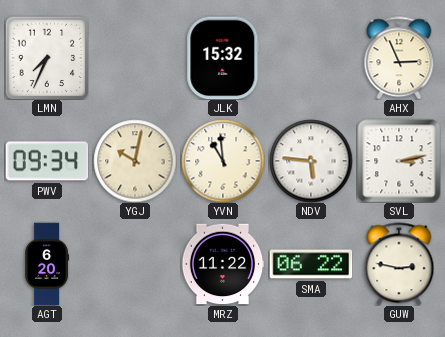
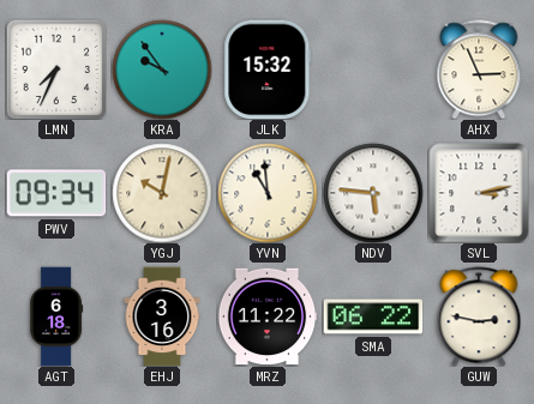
KRA: none -> 9:54
AGT: 6:20 -> 6:18
EHJ: none -> 3:16
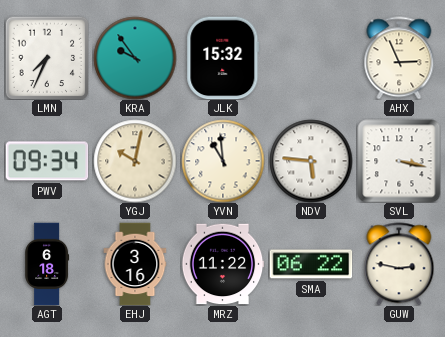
SVL: 3:13 -> 3:17
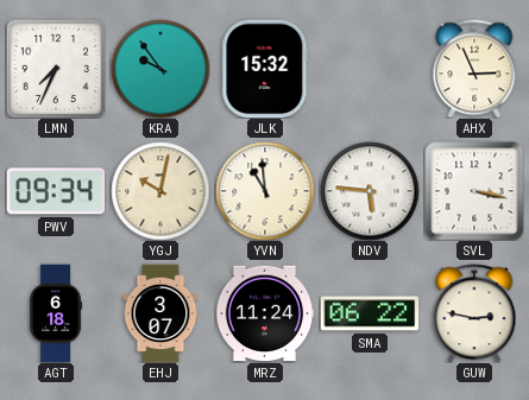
EHJ: 3:16 -> 3:07
MRZ: 11:22 -> 11:24
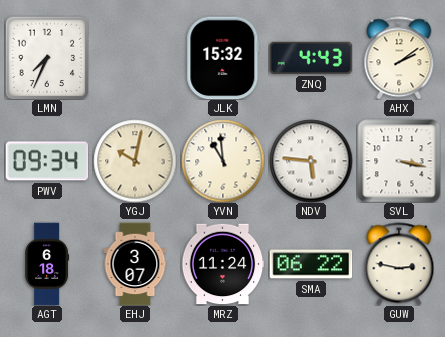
KRA: 9:54 -> none
ZNQ: none -> 4:43
AHX: 2:56 -> 2:09
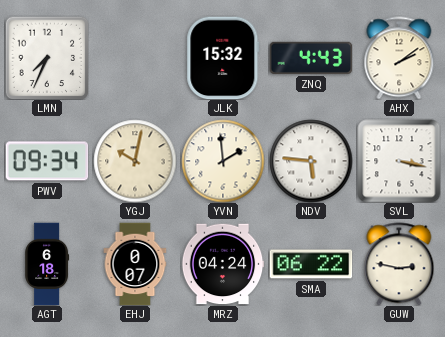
YVN: 10:59 -> 1:59
EHJ: 3:07 -> 0:07
MRZ: 11:24 -> 04:24
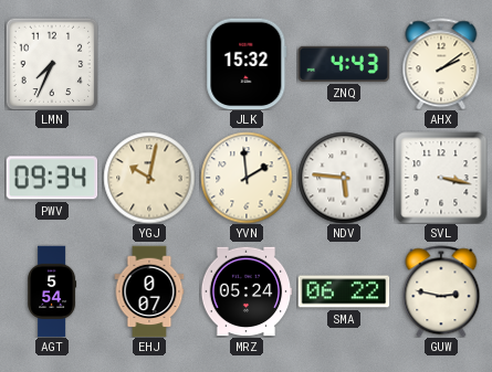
AGT: 6:18 -> 5:54
MRZ: 04:24 -> 05:24
